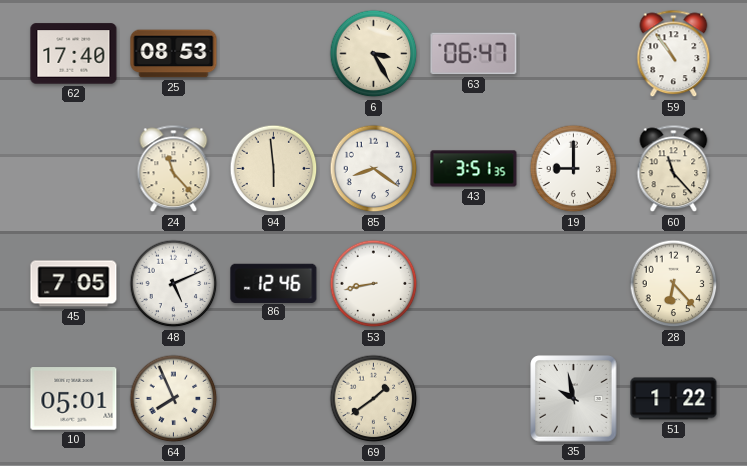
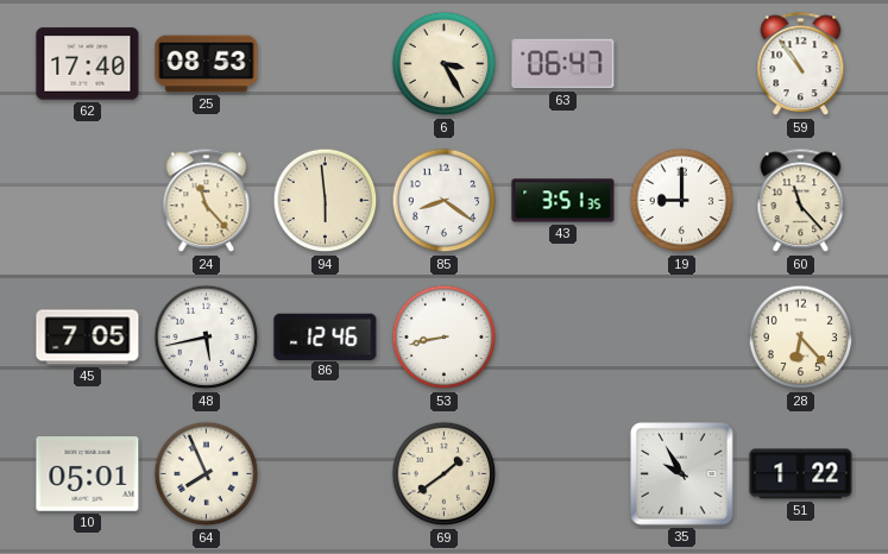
48: 5:11 -> 5:43
35: 9:58 -> 9:55
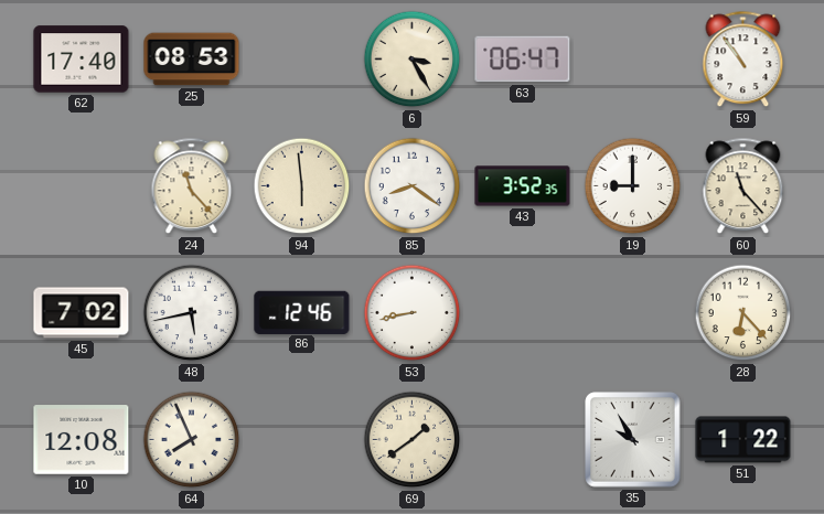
43: 3:51 -> 3:52
45: 7:05 -> 7:02
10: 05:01 -> 12:08
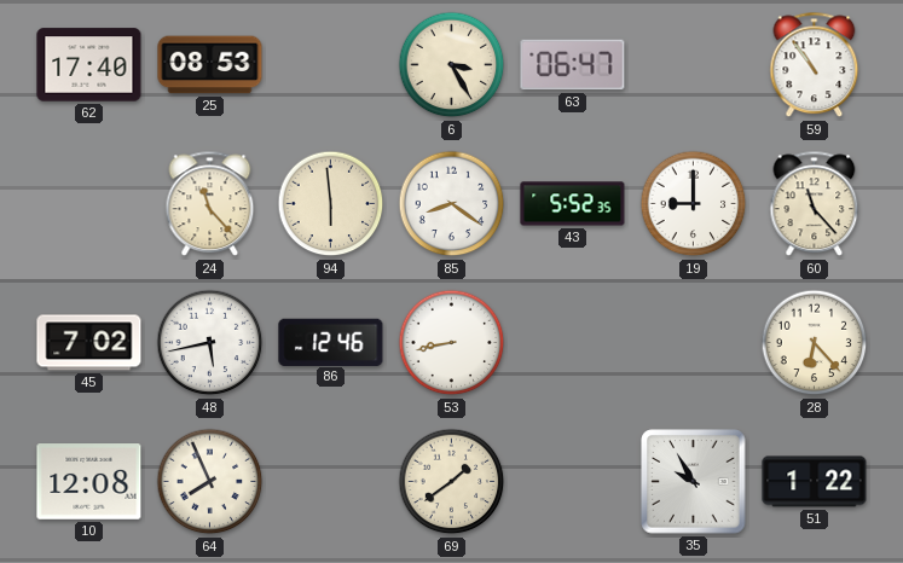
43: 3:52 -> 5:52
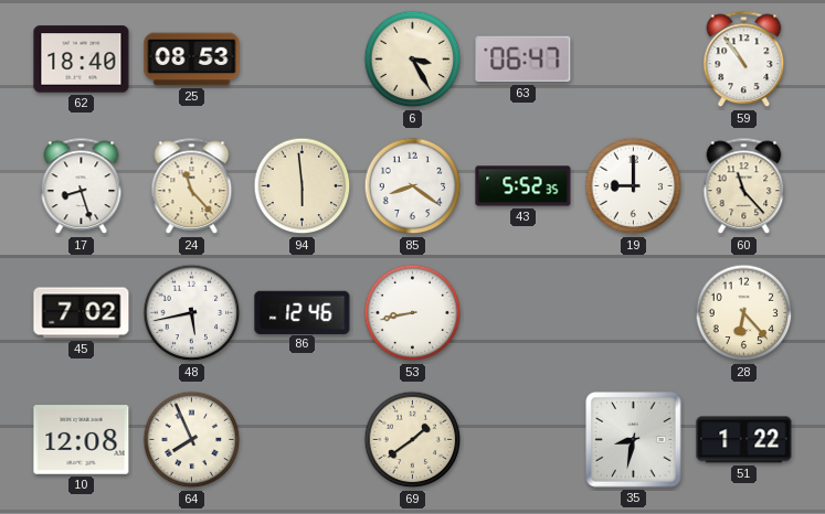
62: 17:40 -> 18:40
17: none -> 8:27
35: 9:55 -> 8:32
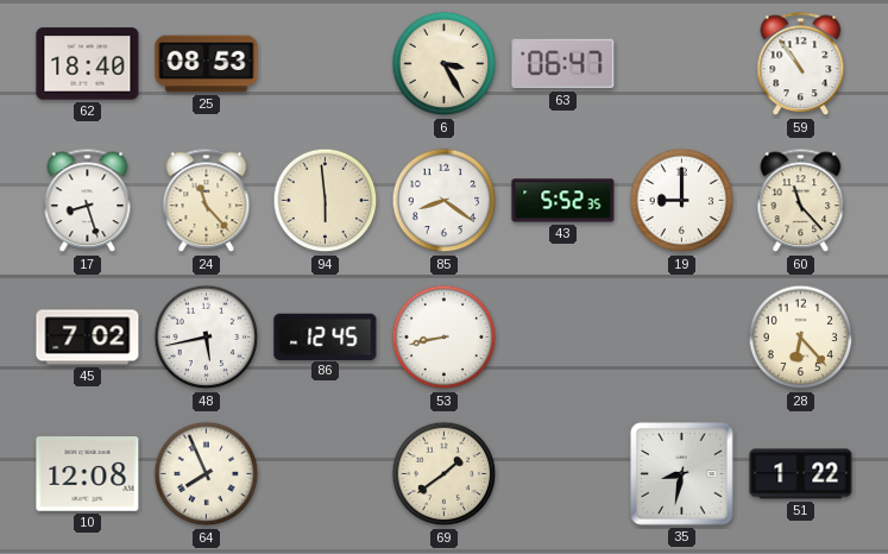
86: 12:46 -> 12:45
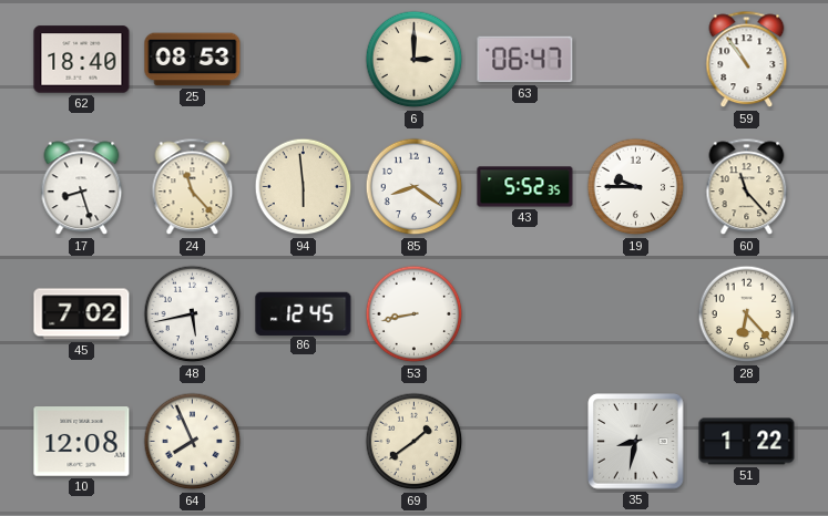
6: 3:25 -> 3:00
19: 9:00 -> 9:45
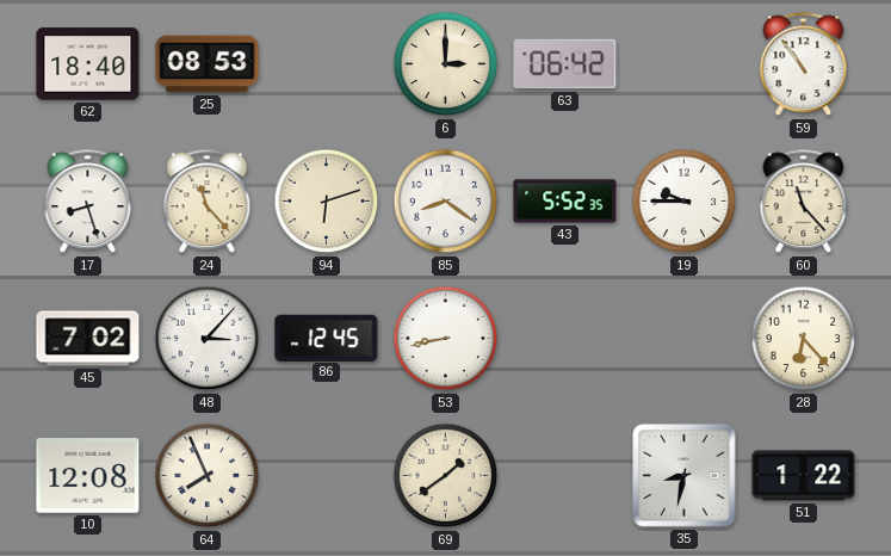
63: 06:47 -> 06:42
94: 5:59 -> 6:12
48: 5:43 -> 3:07
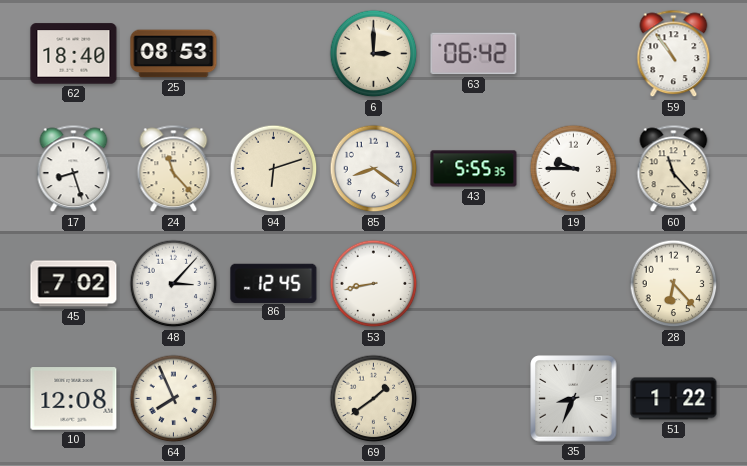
43: 5:52 -> 5:55
35: 8:32 -> 8:34
